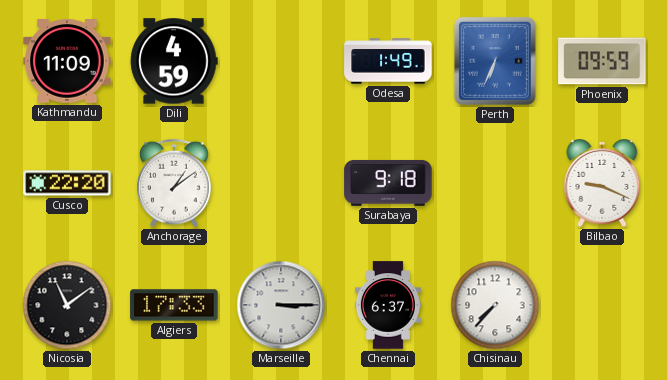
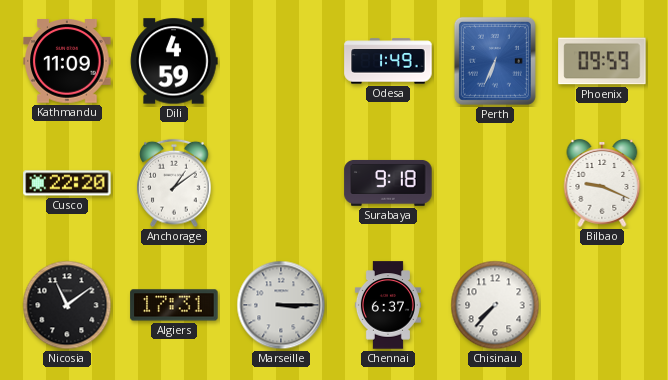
Algiers: 17:33 -> 17:31
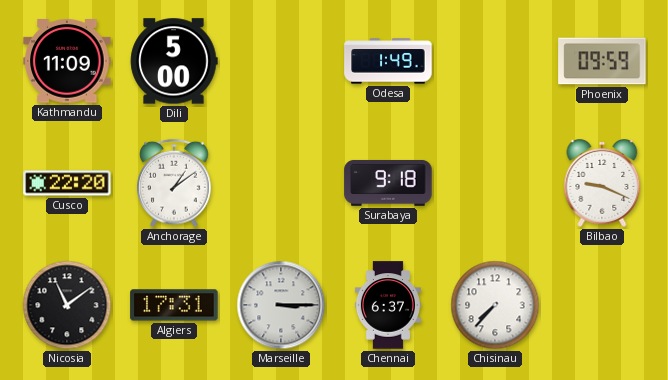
Dili: 4:59 -> 5:00
Perth: 6:34 -> none
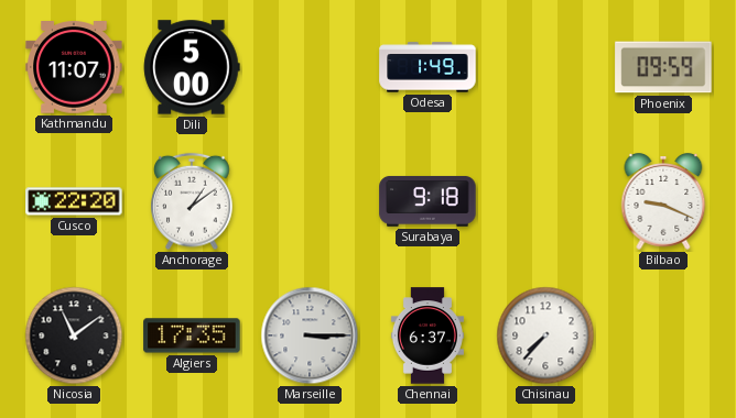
Kathmandu: 11:09 -> 11:07
Algiers: 17:31 -> 17:35
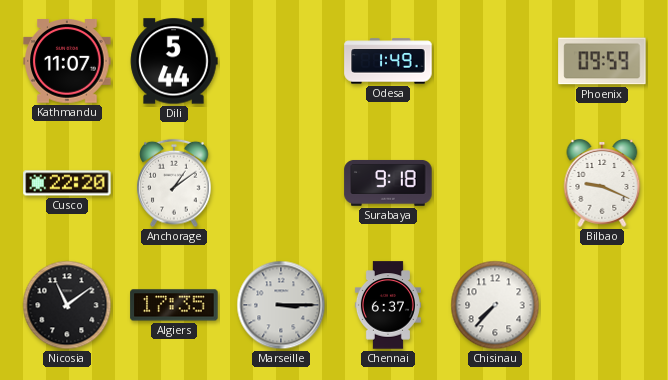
Dili: 5:00 -> 5:44
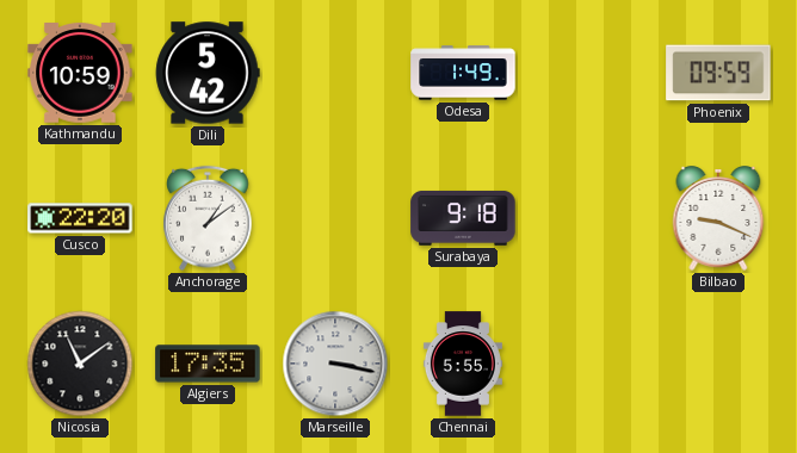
Kathmandu: 11:07 -> 10:59
Dili: 5:44 -> 5:42
Marseille: 3:15 -> 3:17
Chennai: 6:37 -> 5:55
Chisinau: 7:37 -> none
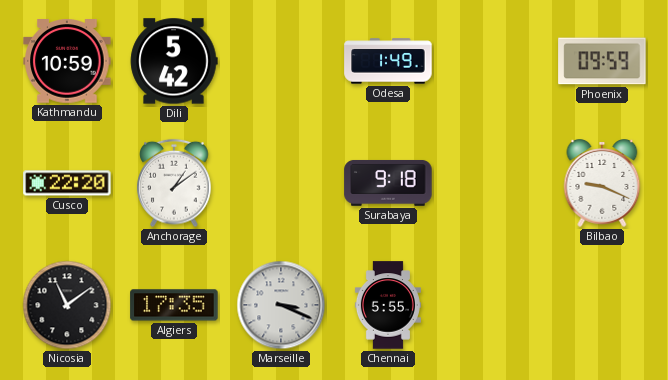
Marseille: 3:17 -> 3:19
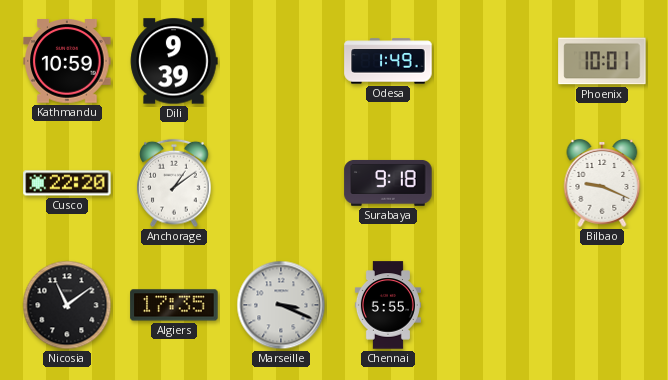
Dili: 5:42 -> 9:39
Phoenix: 09:59 -> 10:01
